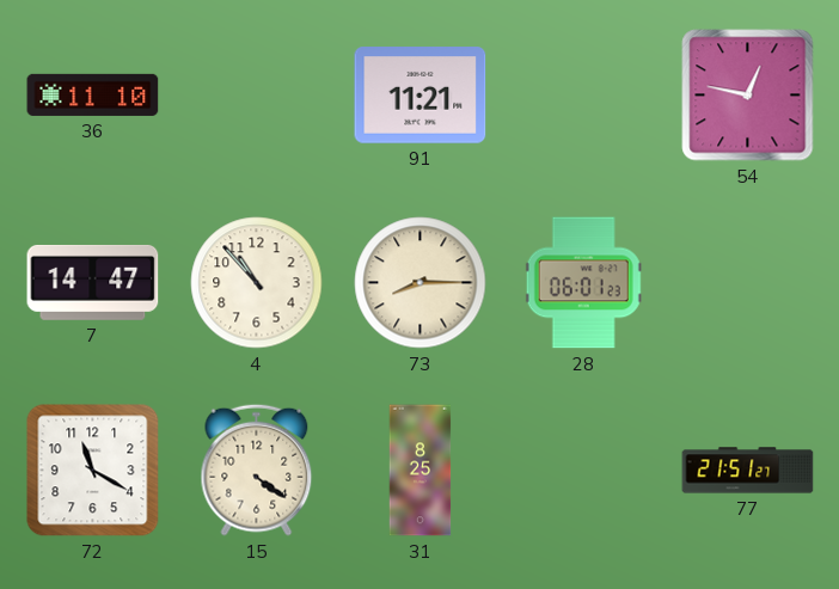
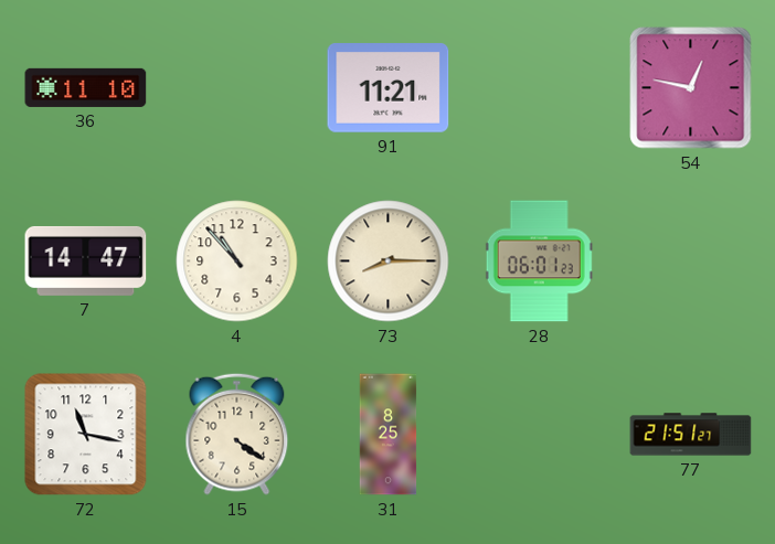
72: 11:20 -> 11:17
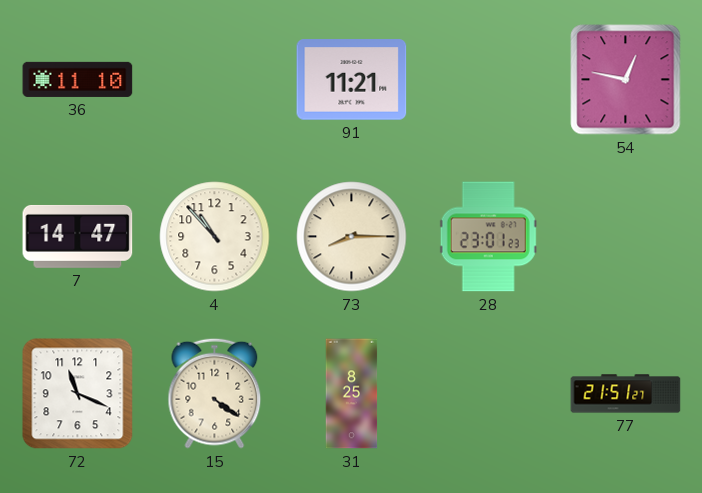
28: 06:01 -> 23:01
72: 11:17 -> 11:19
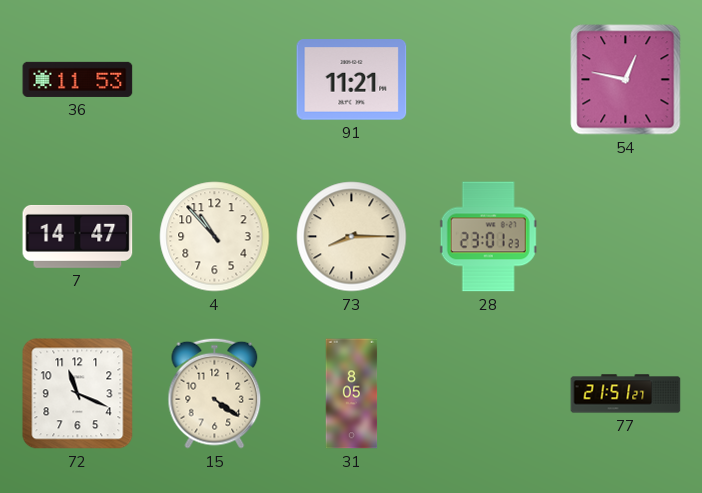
36: 11:10 -> 11:53
31: 8:25 -> 8:05
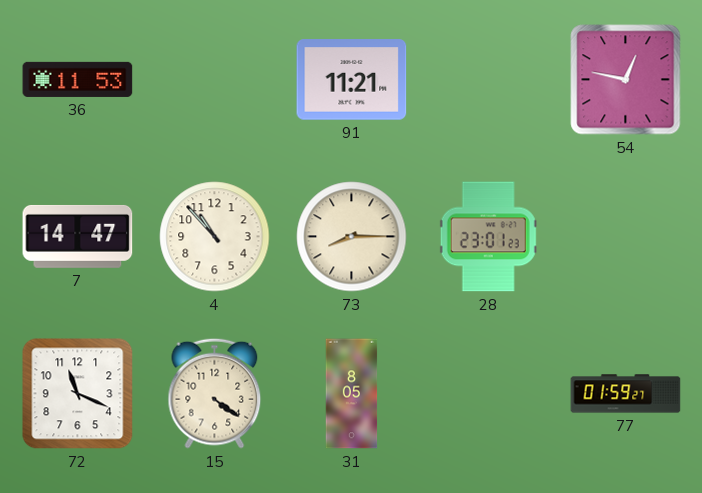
77: 21:51 -> 01:59
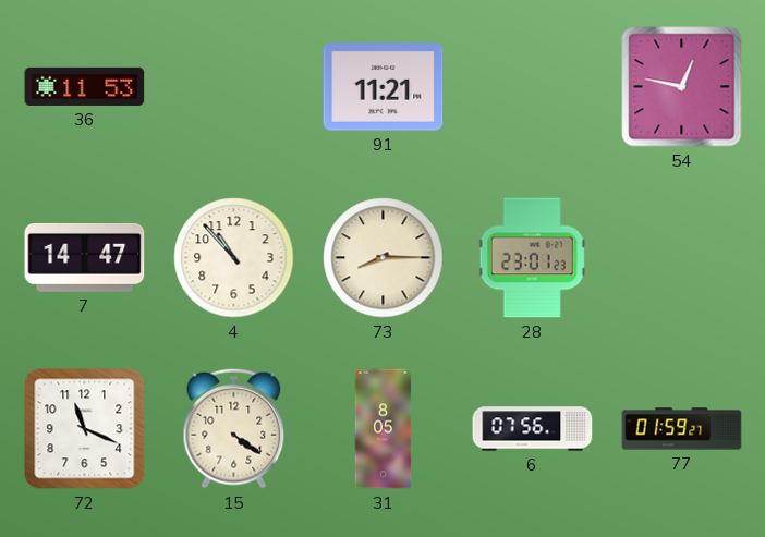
6: none -> 07:56
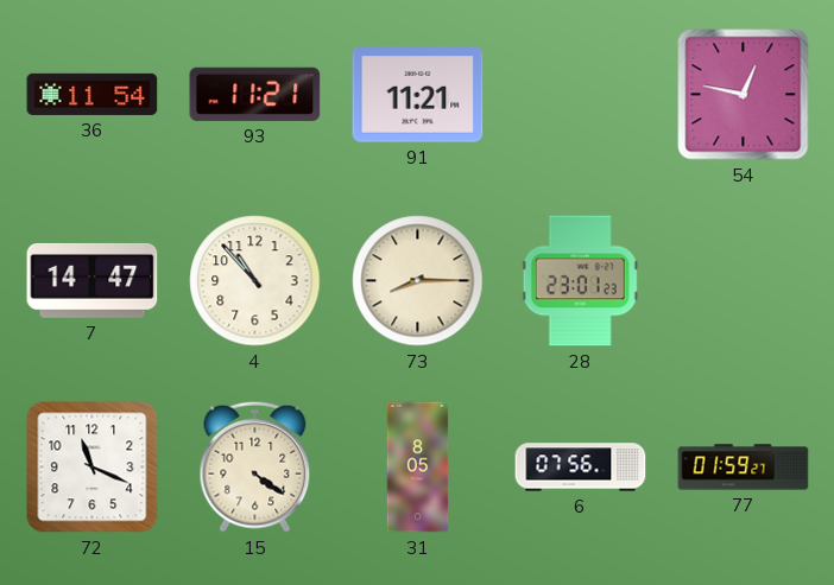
36: 11:53 -> 11:54
93: none -> 11:21
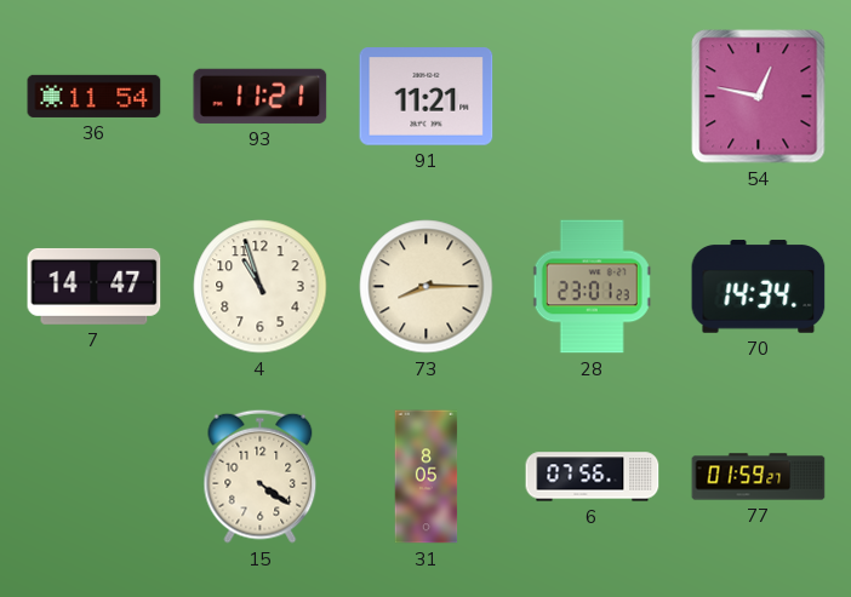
4: 10:53 -> 10:57
70: none -> 14:34
72: 11:19 -> none
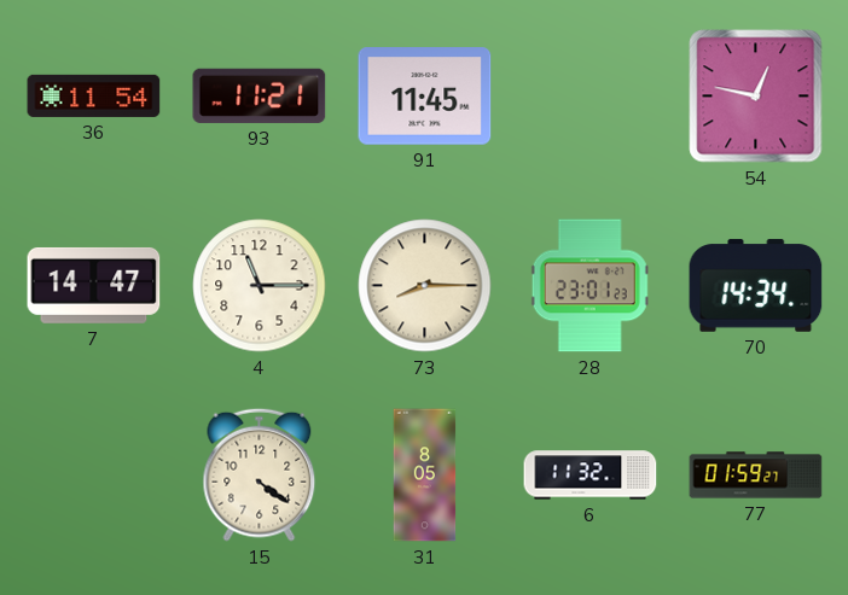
91: 11:21 -> 11:45
4: 10:57 -> 11:15
6: 07:56 -> 11:32
